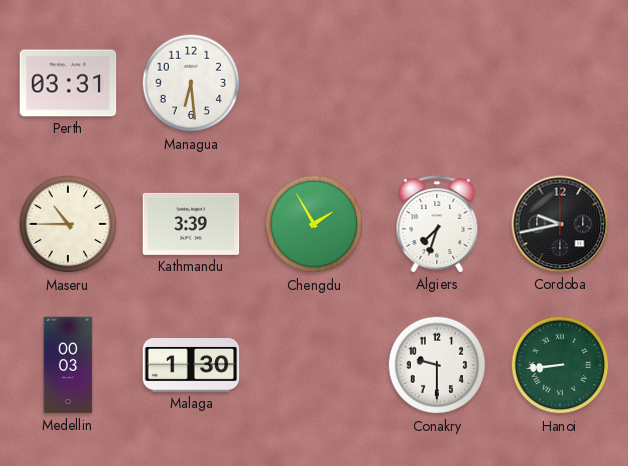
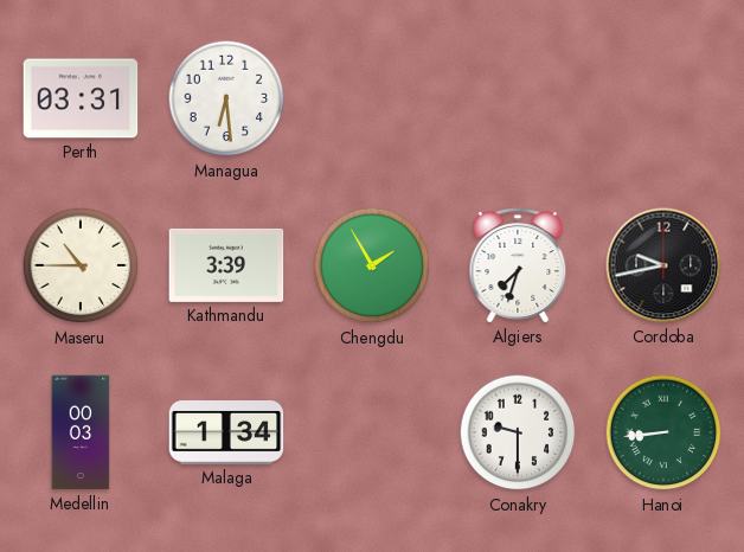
Malaga: 1:30 -> 1:34
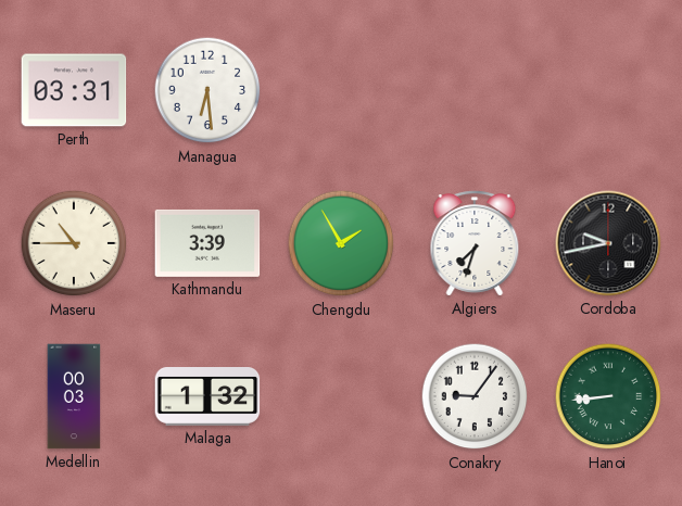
Malaga: 1:34 -> 1:32
Conakry: 9:30 -> 9:06
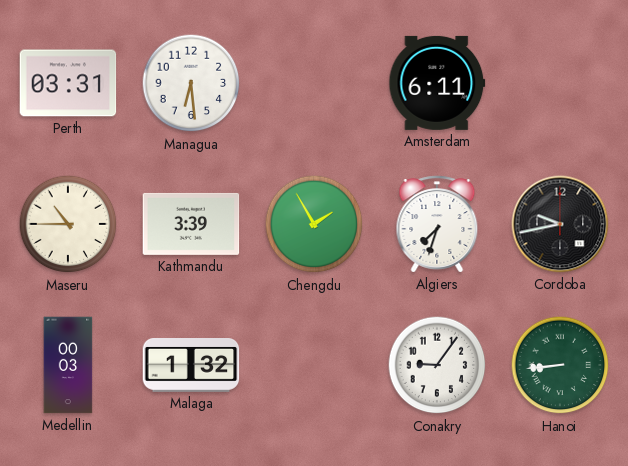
Amsterdam: none -> 6:11
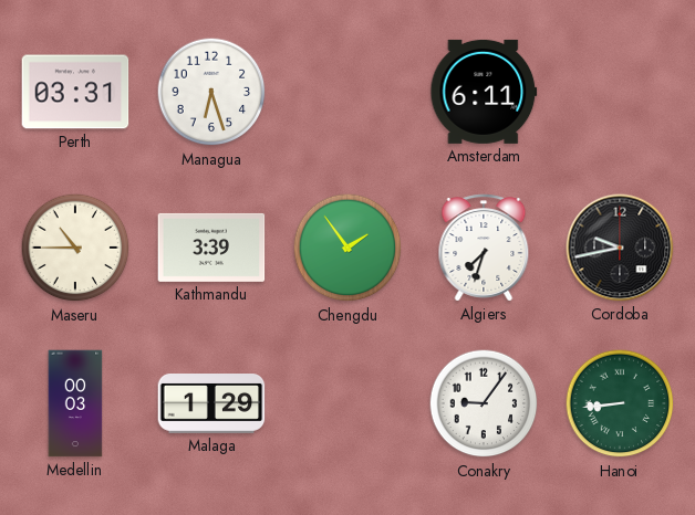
Managua: 6:29 -> 6:27
Chengdu: 1:55 -> 1:54
Malaga: 1:32 -> 1:29
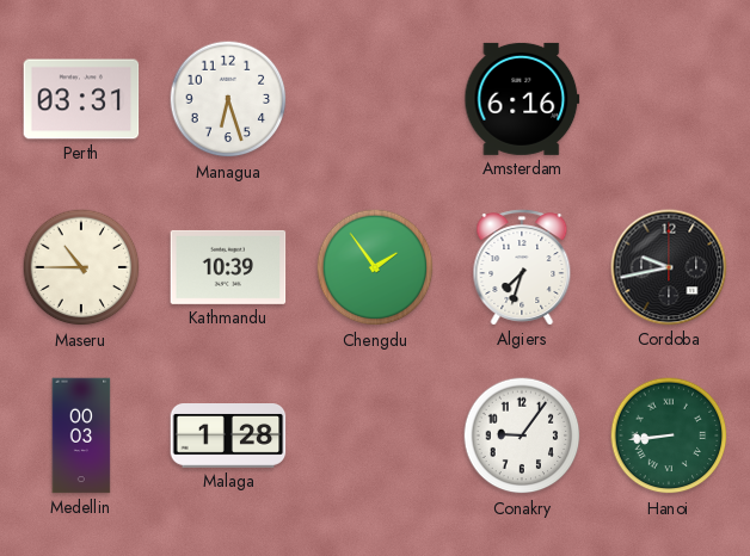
Amsterdam: 6:11 -> 6:16
Kathmandu: 3:39 -> 10:39
Malaga: 1:29 -> 1:28
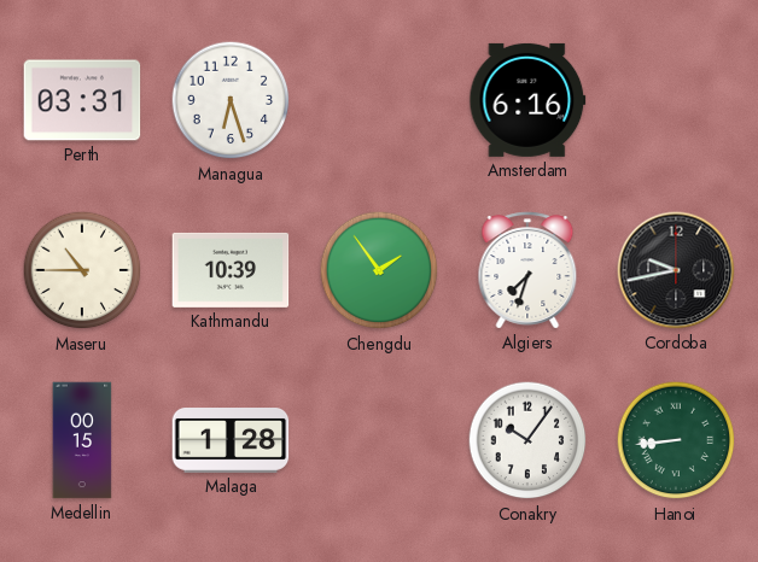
Medellin: 00:03 -> 00:15
Conakry: 9:06 -> 10:06
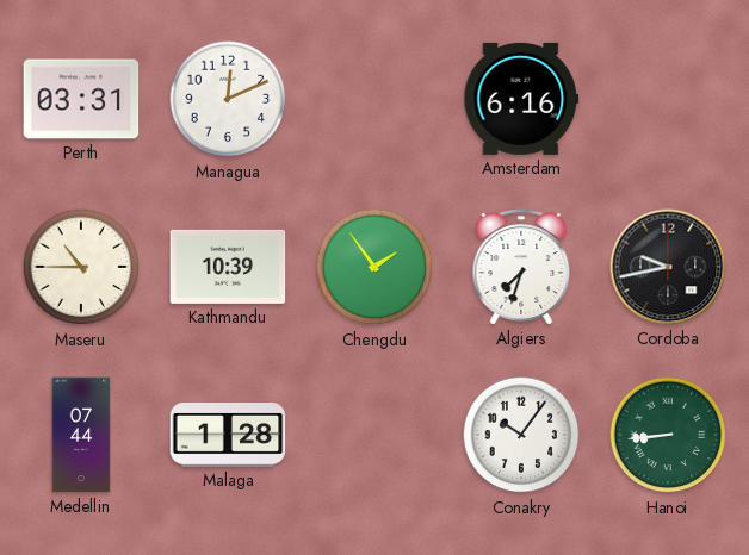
Managua: 6:27 -> 12:11
Medellin: 00:15 -> 07:44
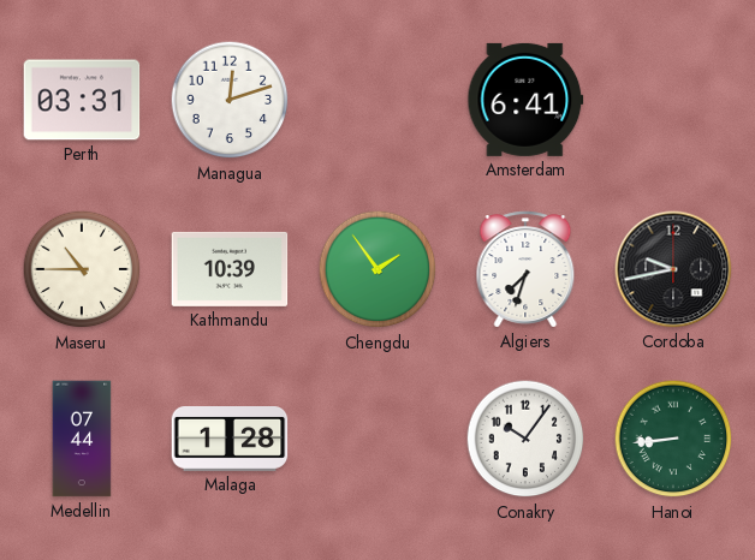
Managua: 12:11 -> 12:12
Amsterdam: 6:16 -> 6:41
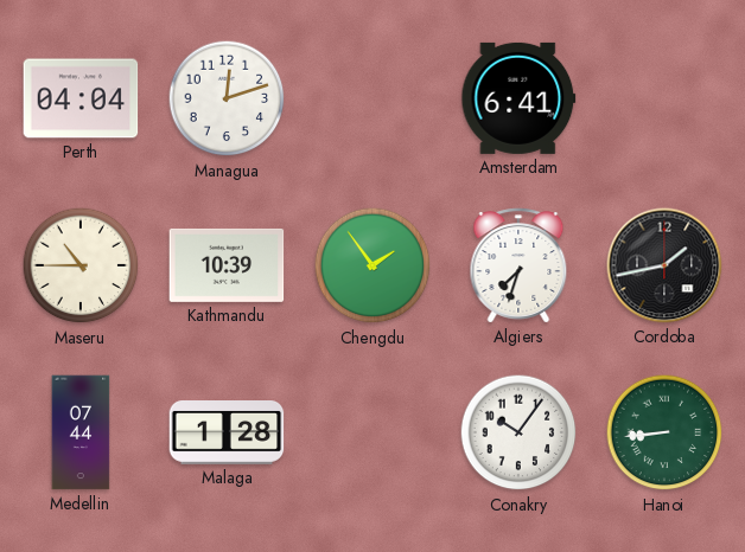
Perth: 03:31 -> 04:04
Cordoba: 9:43 -> 1:43
